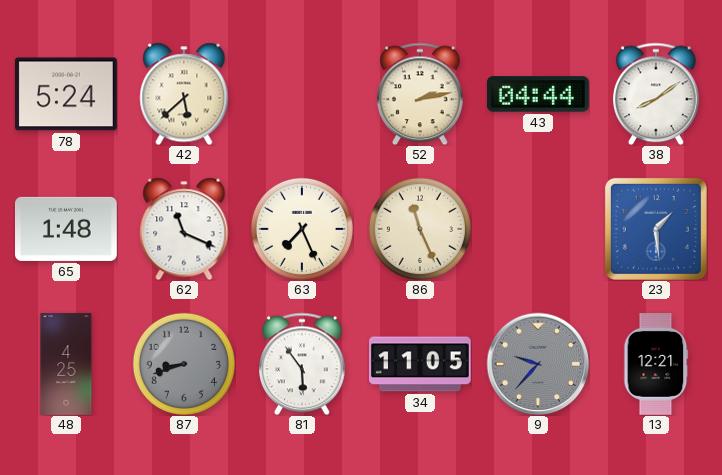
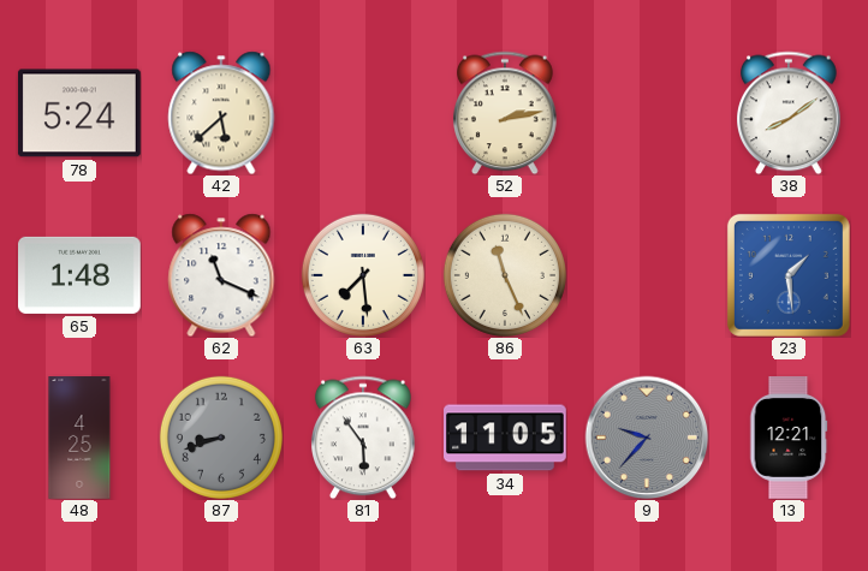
43: 04:44 -> none
63: 7:26 -> 7:29
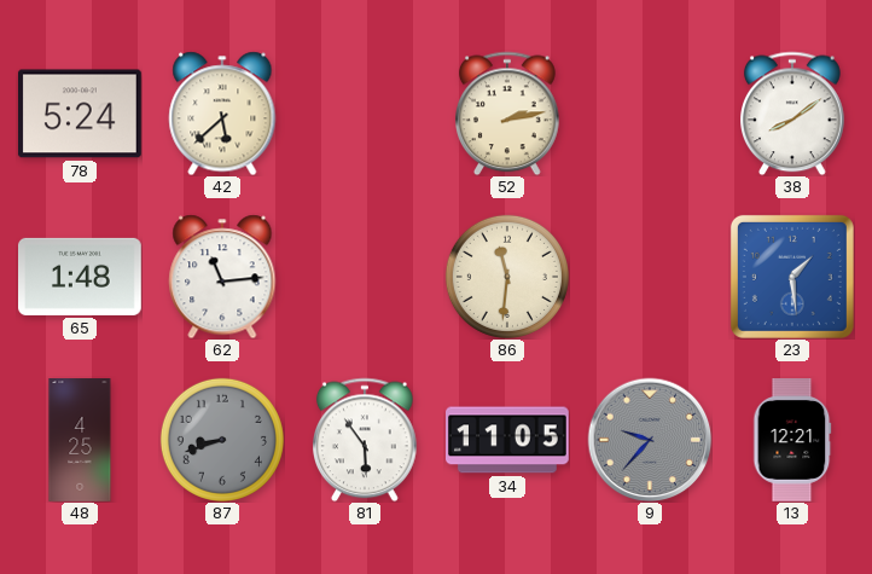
62: 11:19 -> 11:14
63: 7:29 -> none
86: 11:26 -> 11:31
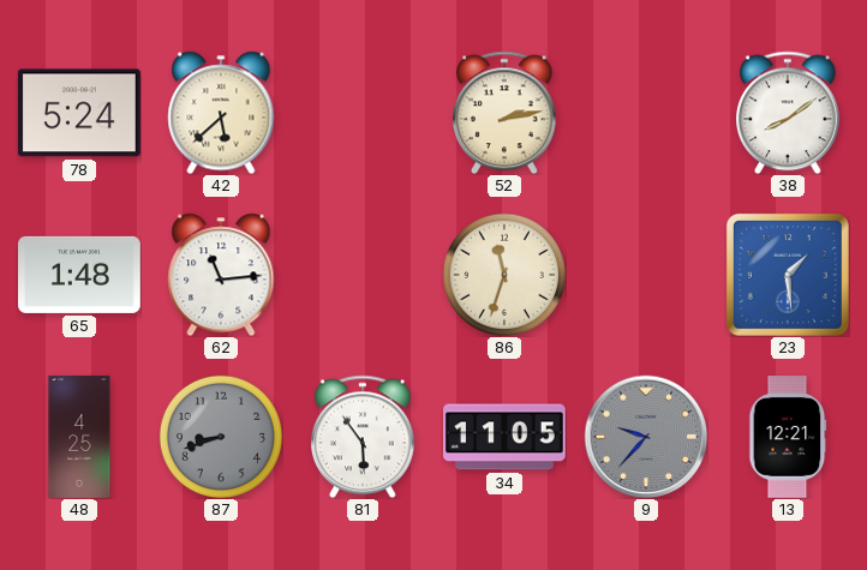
86: 11:31 -> 11:33
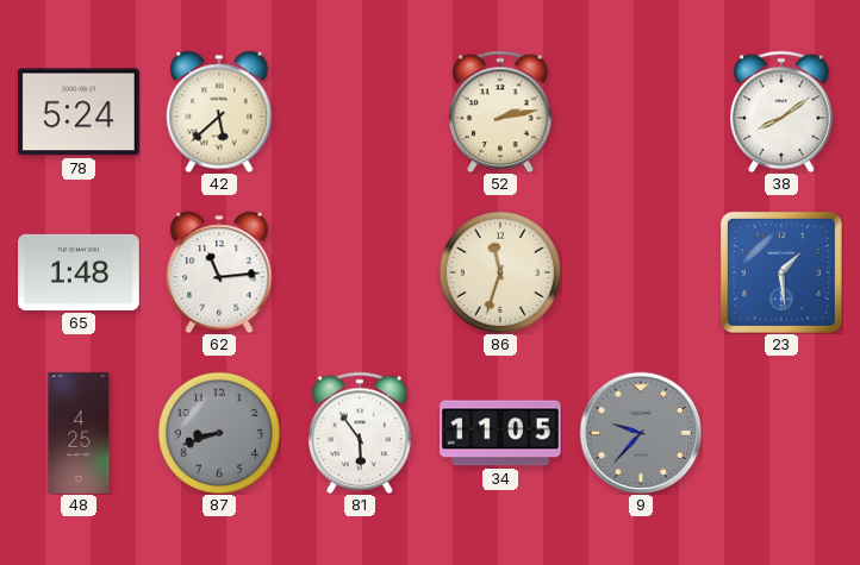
13: 12:21 -> none
